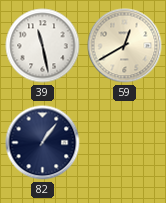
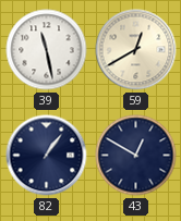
43: none -> 12:50
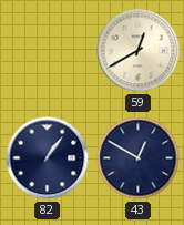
39: 11:28 -> none
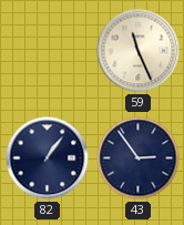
59: 12:40 -> 11:26
43: 12:50 -> 2:54
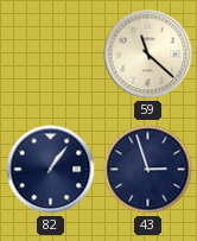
59: 11:26 -> 11:22
43: 2:54 -> 2:57
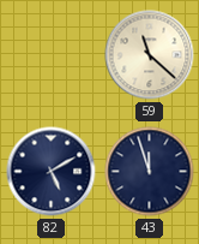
82: 1:06 -> 5:10
43: 2:57 -> 11:57
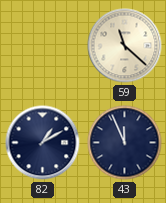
82: 5:10 -> 1:10
43: 11:57 -> 11:56
